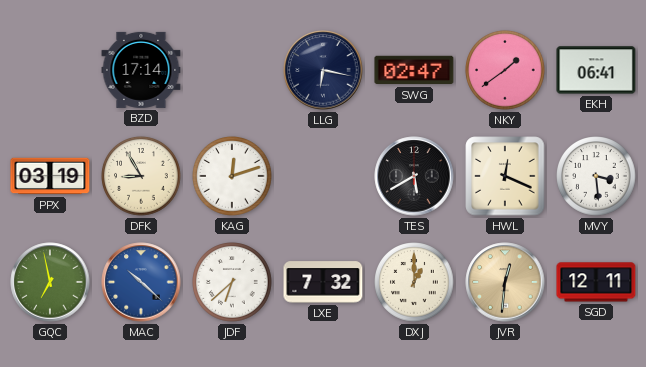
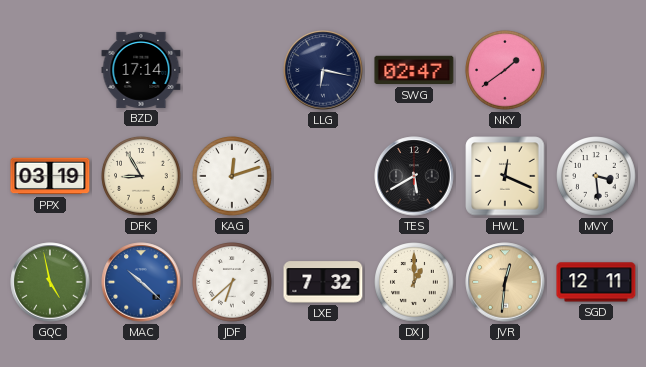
EKH: 06:41 -> none
GQC: 6:58 -> 4:58
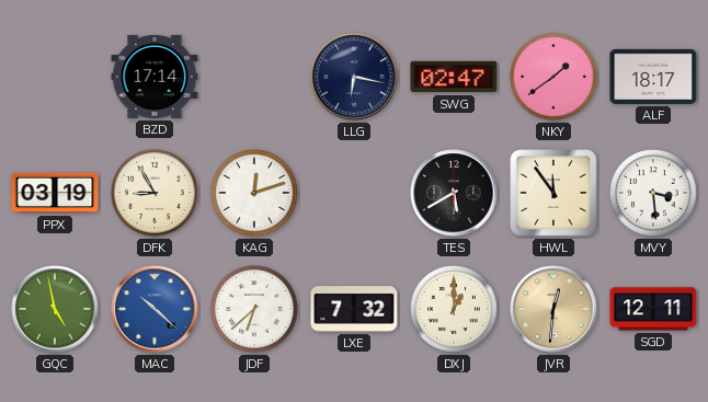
ALF: none -> 18:17
HWL: 12:19 -> 11:54
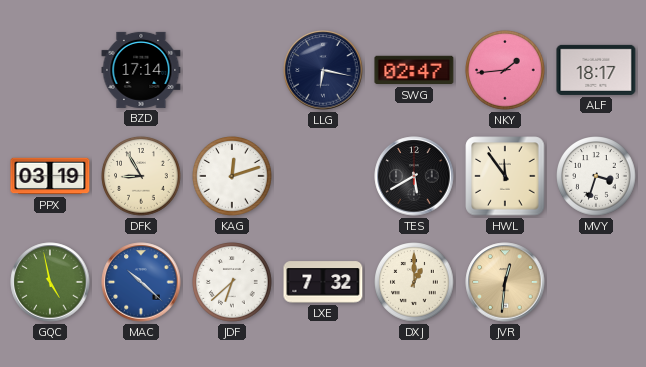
NKY: 1:39 -> 1:44
MVY: 3:29 -> 3:33
SGD: 12:11 -> none
